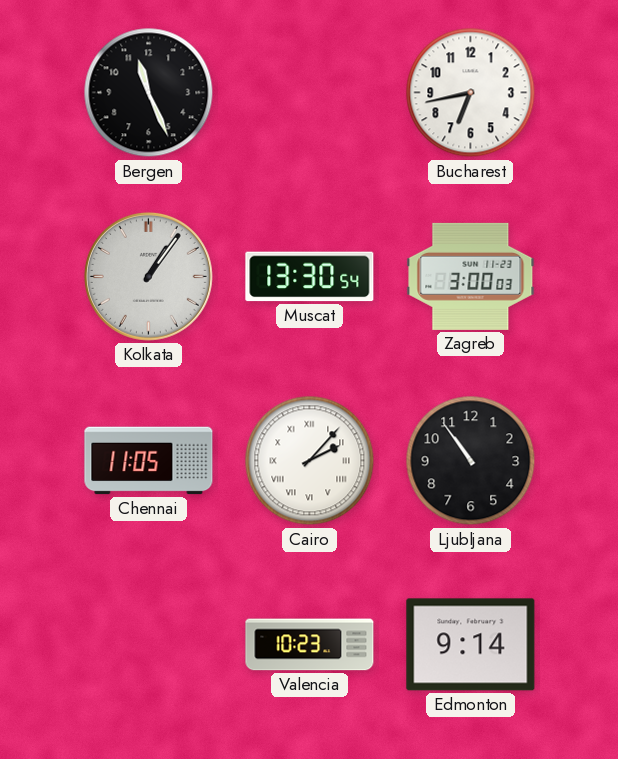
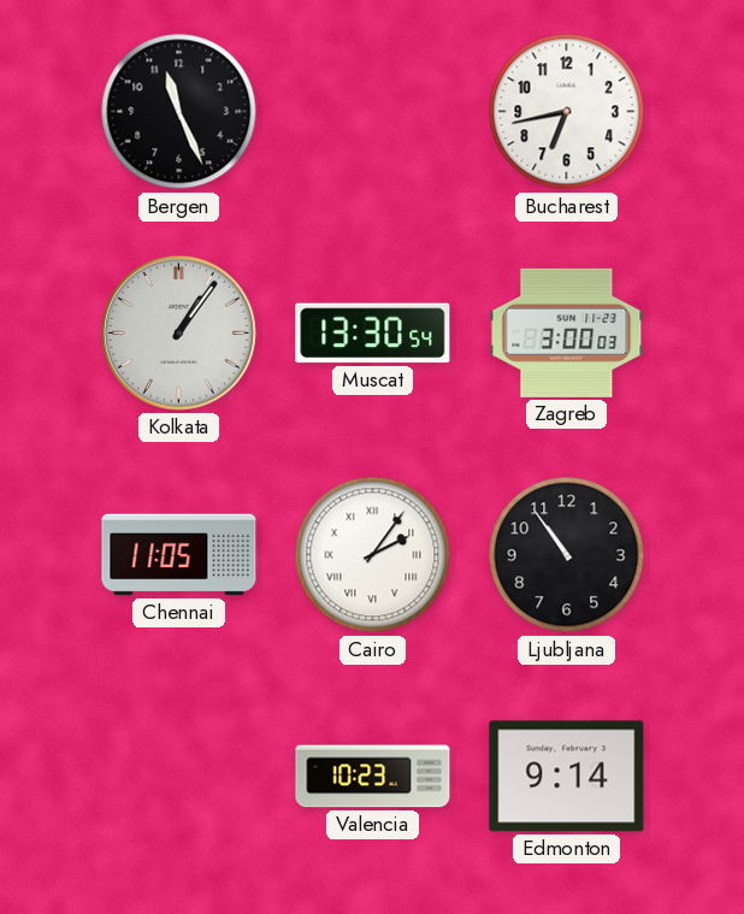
Cairo: 2:07 -> 2:06
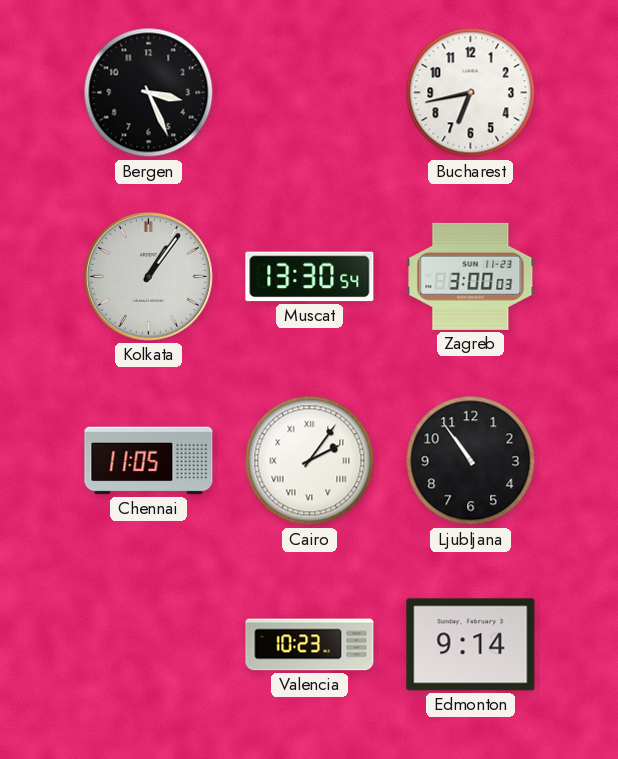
Bergen: 11:26 -> 3:26
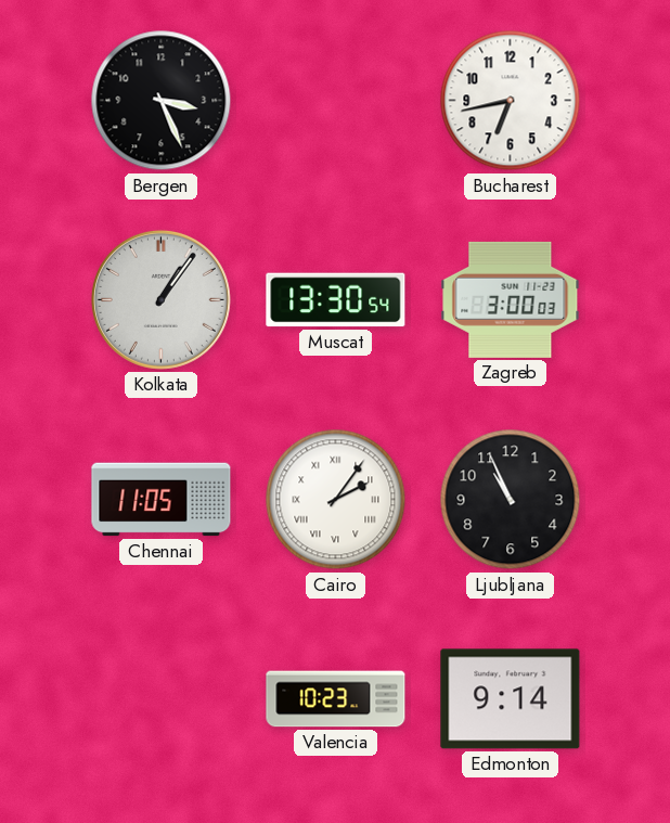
Ljubljana: 10:54 -> 10:56
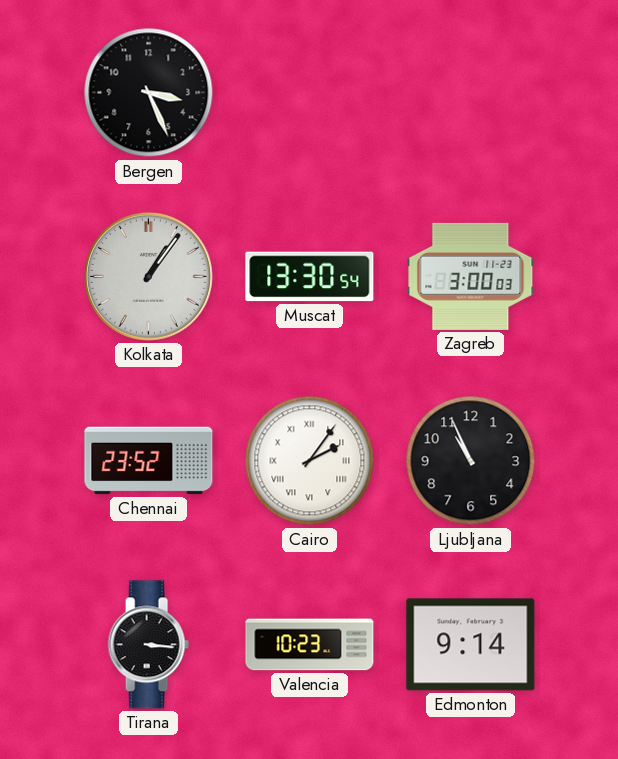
Bucharest: 6:43 -> none
Chennai: 11:05 -> 23:52
Tirana: none -> 3:16
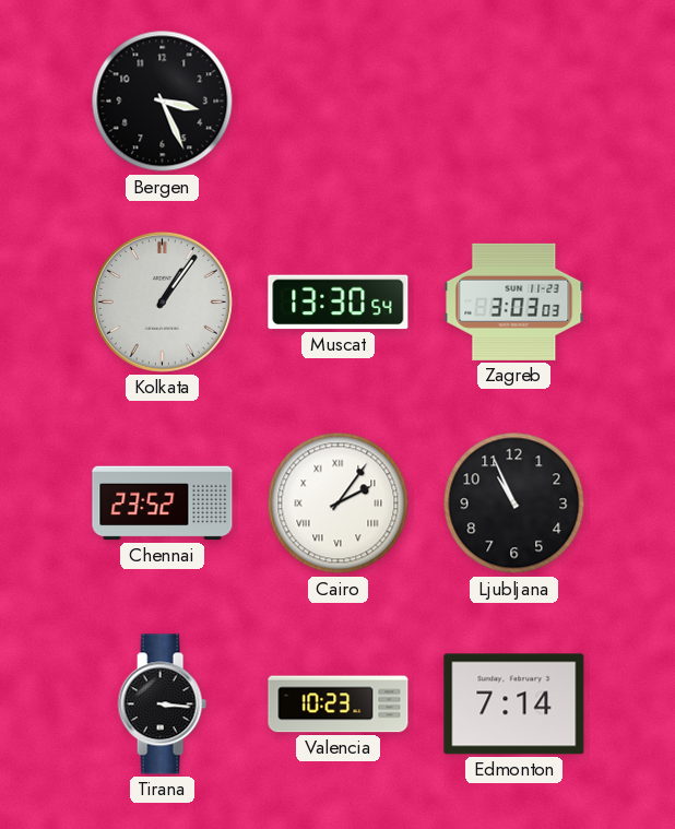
Zagreb: 3:00 -> 3:03
Edmonton: 9:14 -> 7:14
